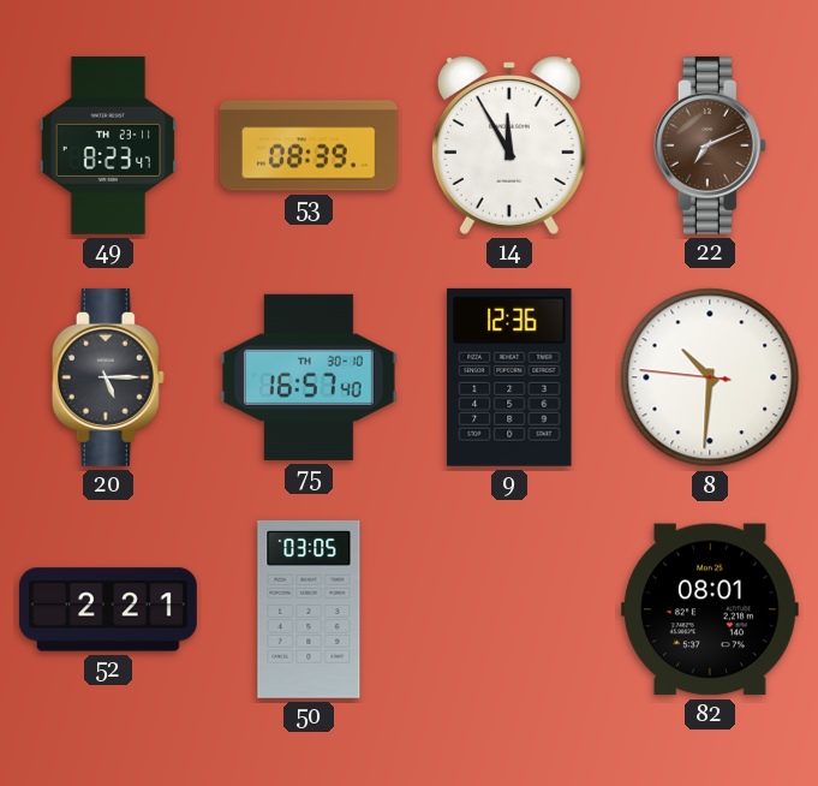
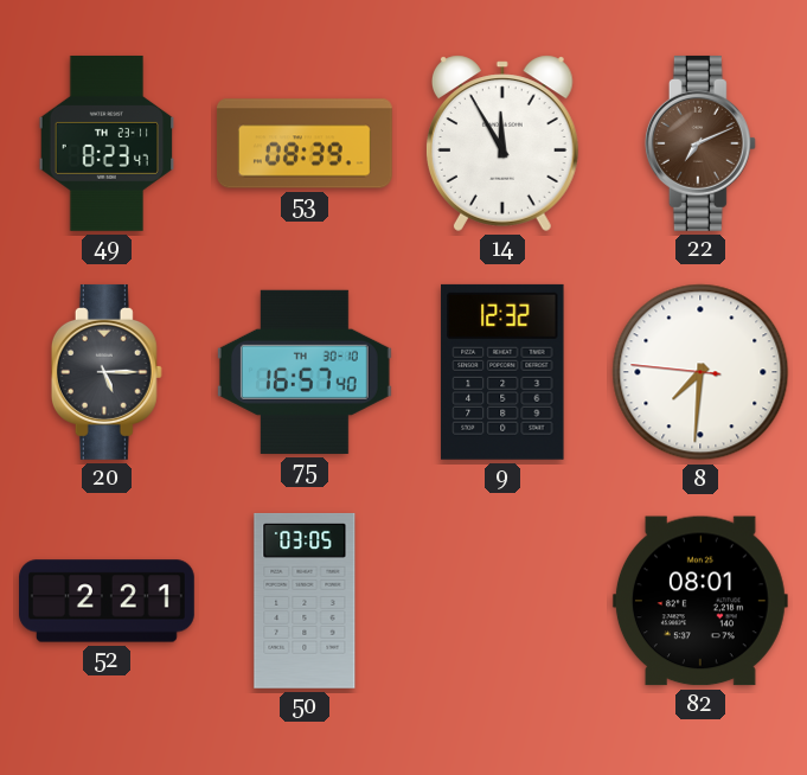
9: 12:36 -> 12:32
8: 10:30 -> 7:30
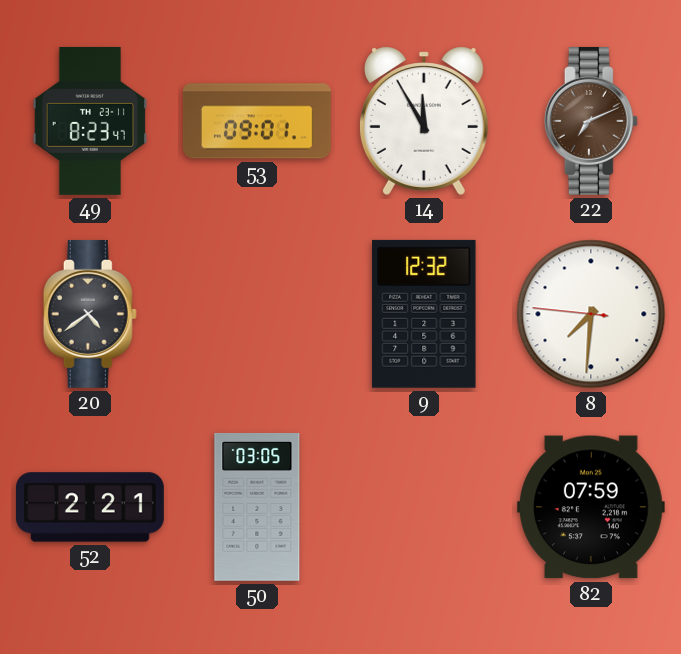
53: 08:39 -> 09:01
20: 5:15 -> 4:39
75: 16:57 -> none
82: 08:01 -> 07:59
